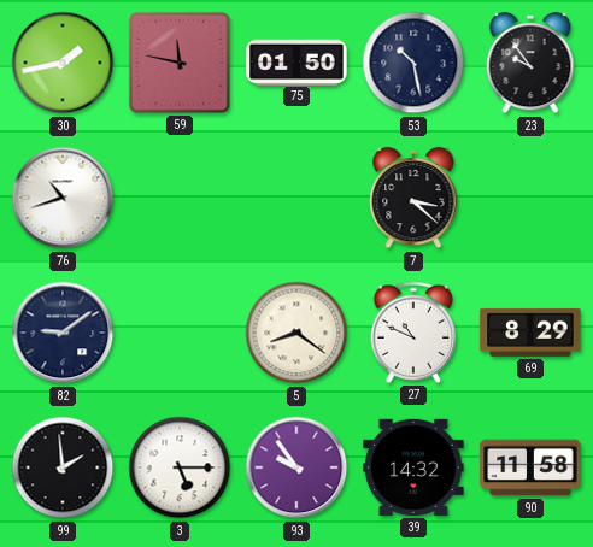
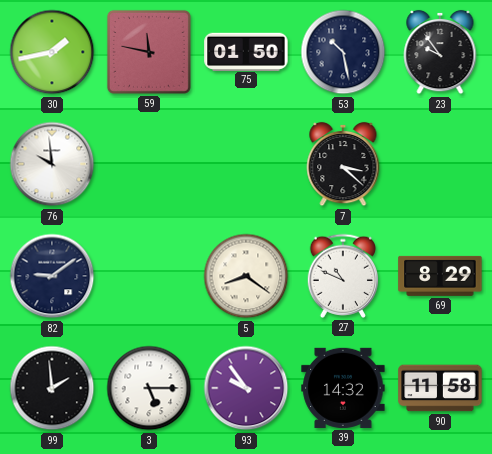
76: 10:42 -> 9:59
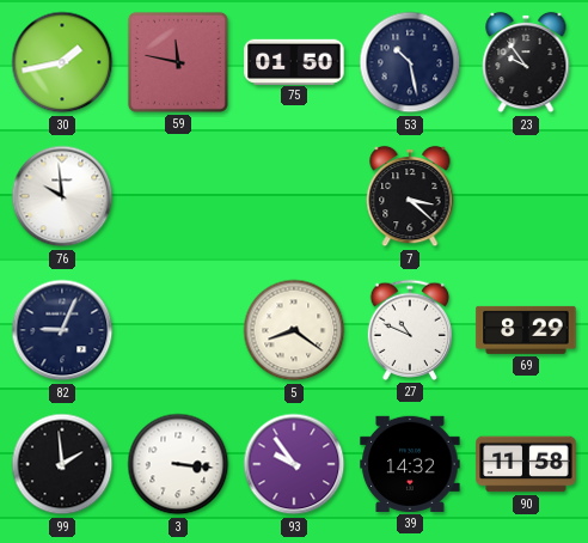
82: 9:09 -> 9:04
3: 5:15 -> 3:16
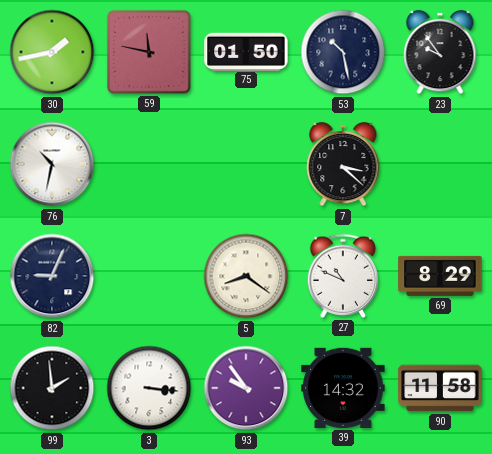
76: 9:59 -> 10:32
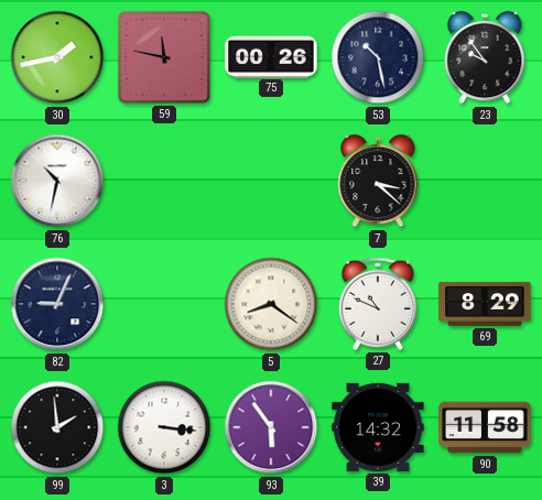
75: 01:50 -> 00:26
93: 9:54 -> 5:54
